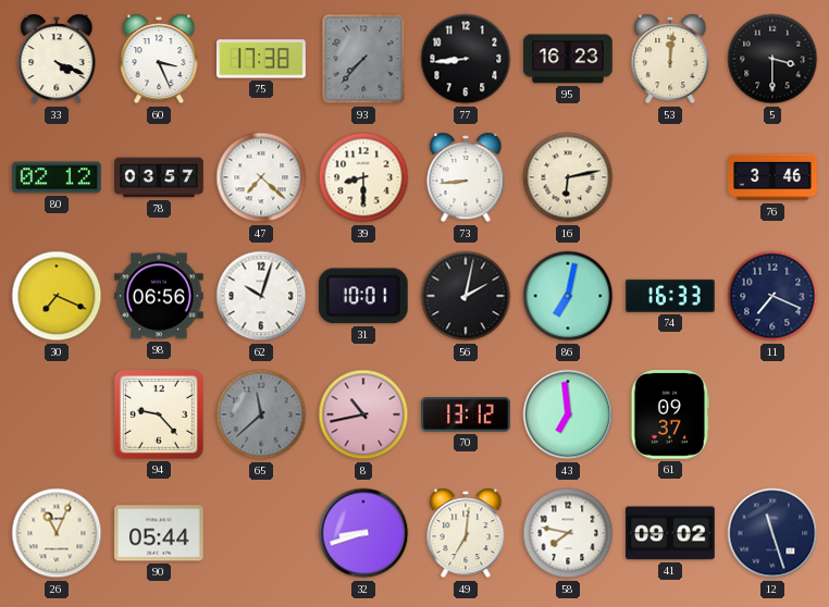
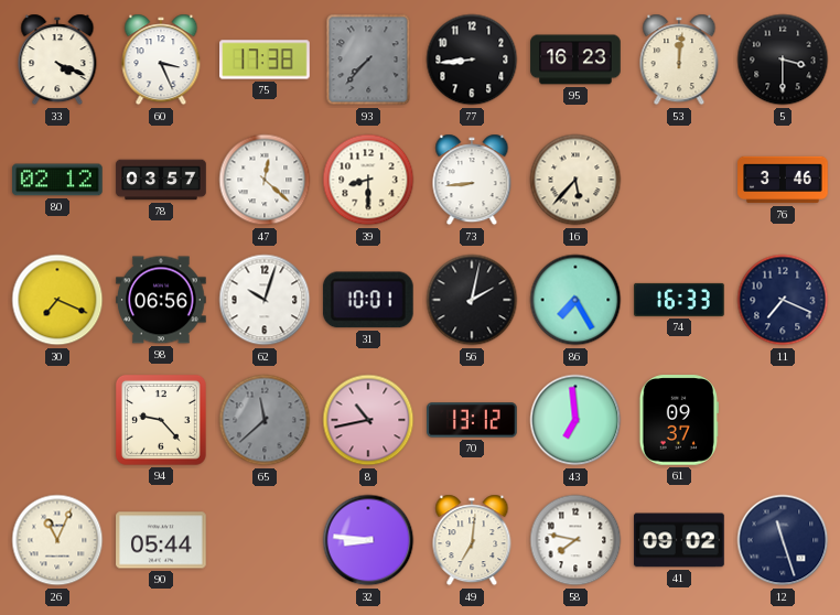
47: 7:22 -> 12:22
16: 6:13 -> 5:37
86: 7:02 -> 7:25
32: 8:42 -> 8:46
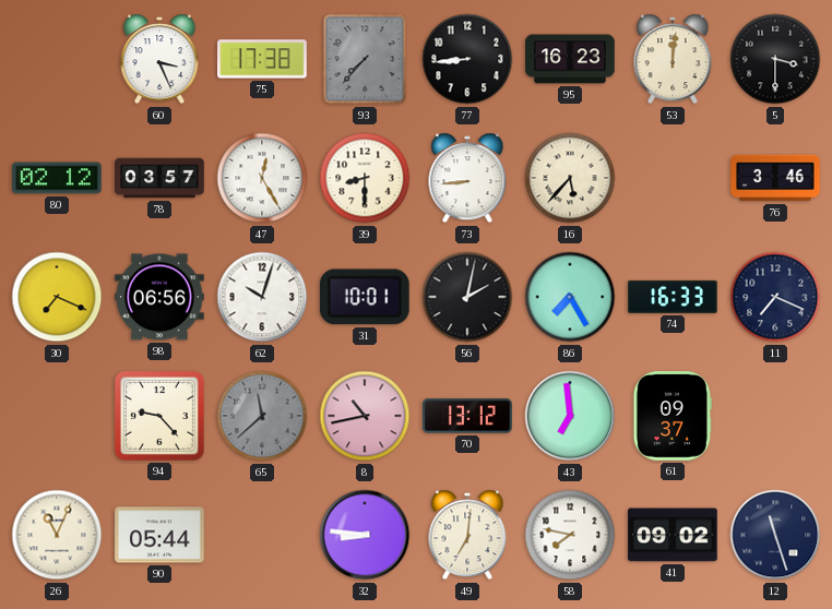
33: 4:19 -> none
47: 12:22 -> 12:25
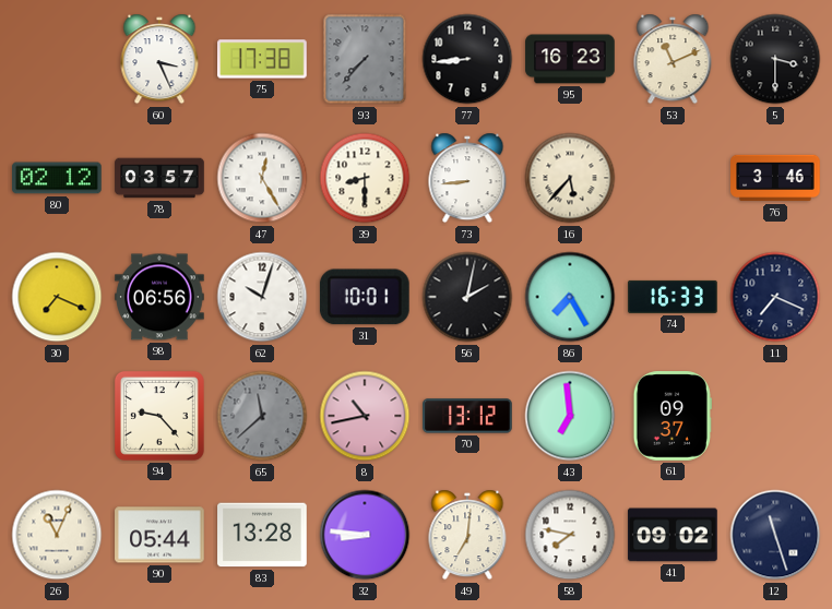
53: 12:01 -> 11:11
83: none -> 13:28
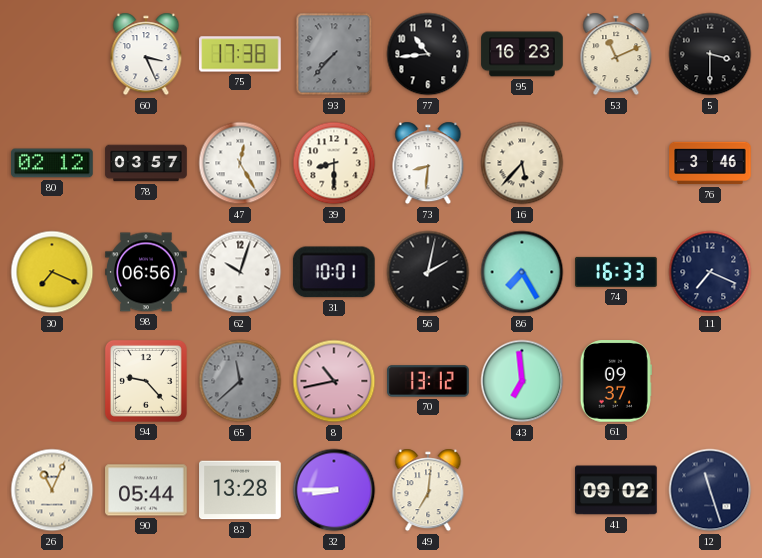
77: 8:44 -> 10:44
73: 8:44 -> 8:31
32: 8:46 -> 8:45
58: 7:47 -> none
